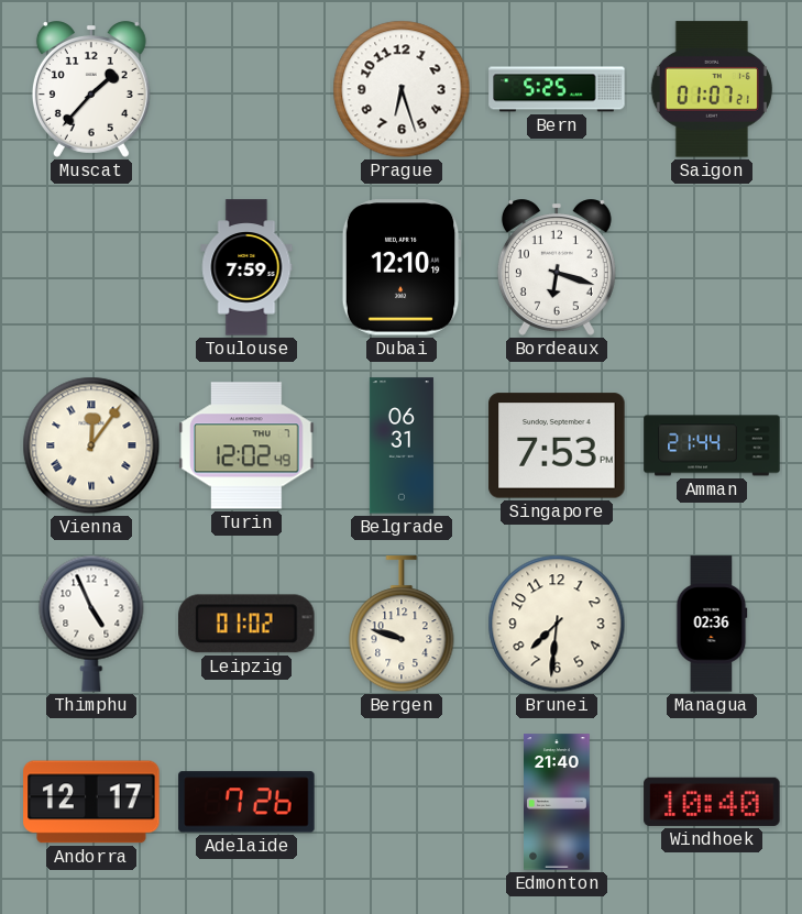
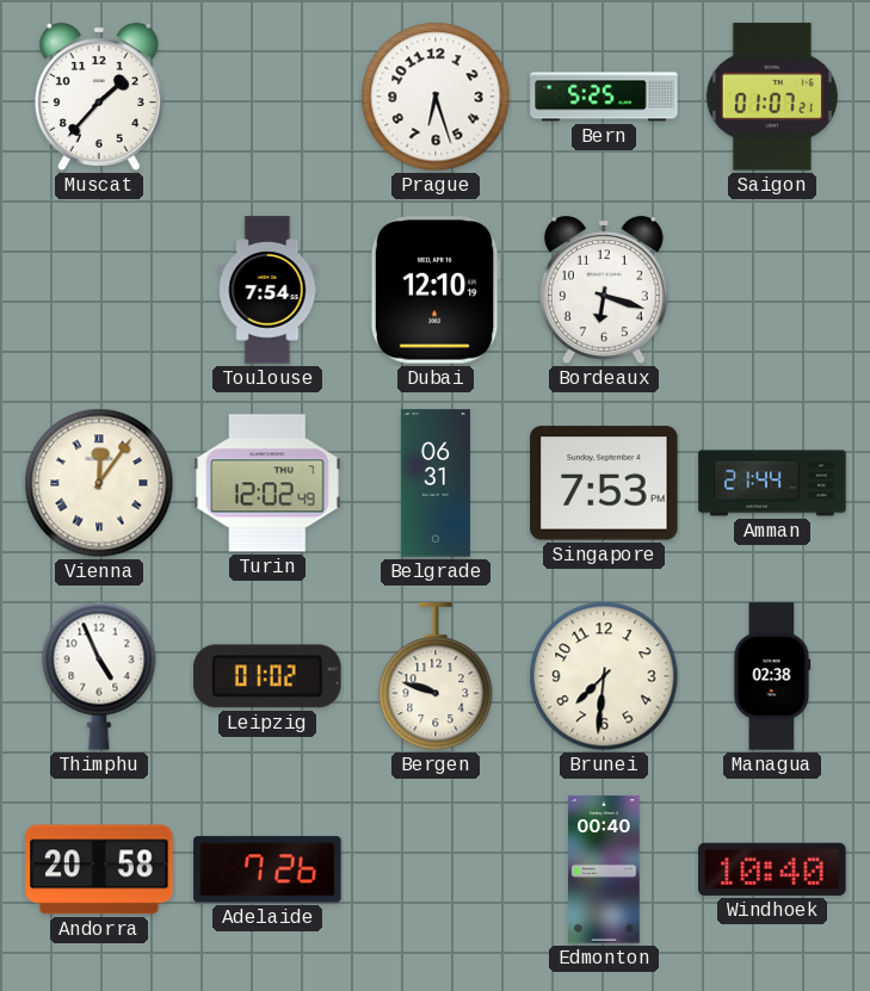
Toulouse: 7:59 -> 7:54
Managua: 02:36 -> 02:38
Andorra: 12:17 -> 20:58
Edmonton: 21:40 -> 00:40
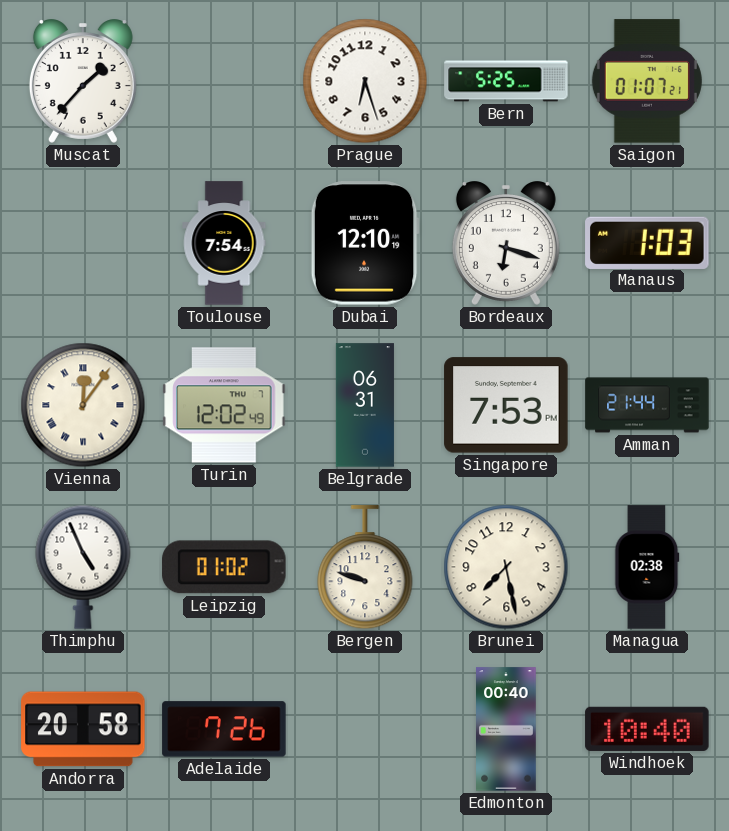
Manaus: none -> 1:03
Brunei: 7:31 -> 7:28
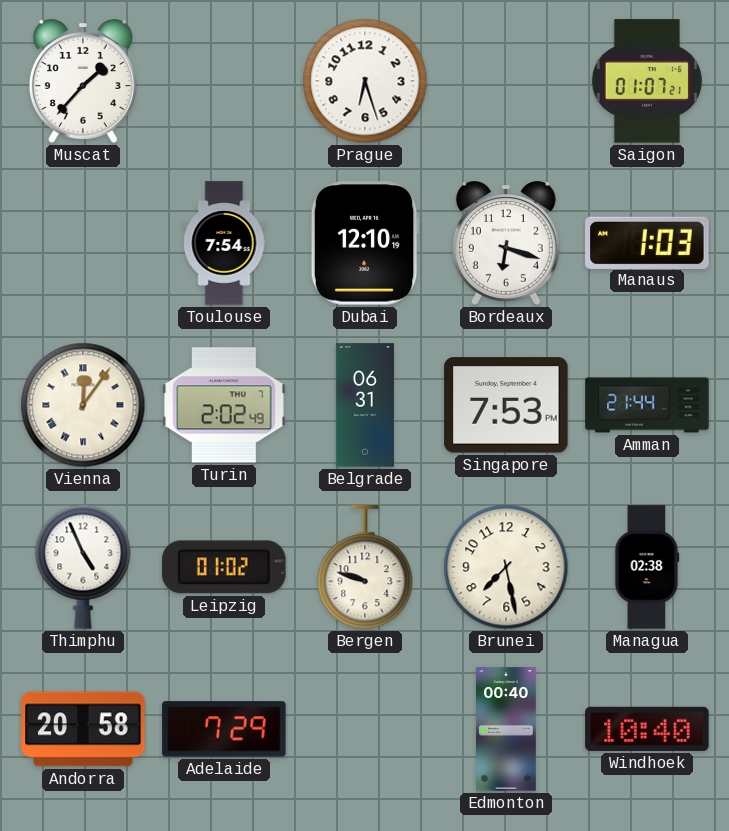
Bern: 5:25 -> none
Turin: 12:02 -> 2:02
Adelaide: 7:26 -> 7:29
